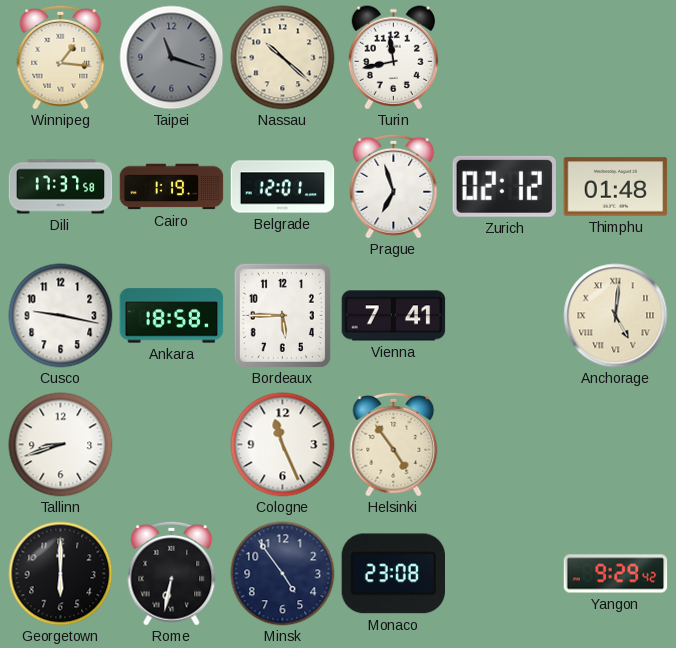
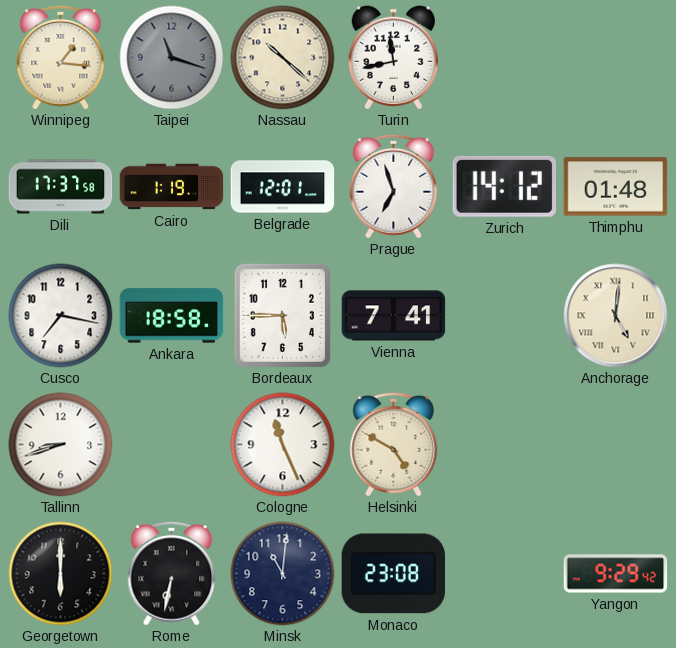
Zurich: 02:12 -> 14:12
Cusco: 9:17 -> 7:17
Helsinki: 4:54 -> 4:50
Minsk: 4:54 -> 11:01
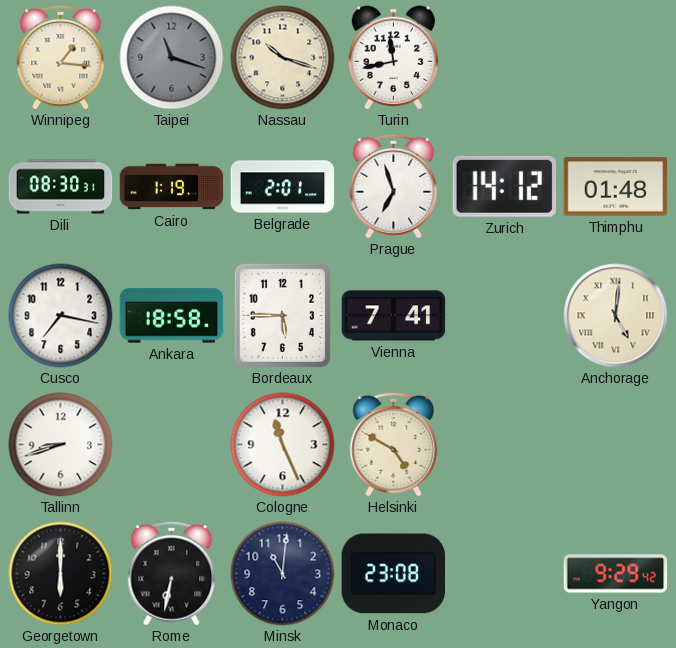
Nassau: 10:22 -> 10:18
Dili: 17:37 -> 08:30
Belgrade: 12:01 -> 2:01
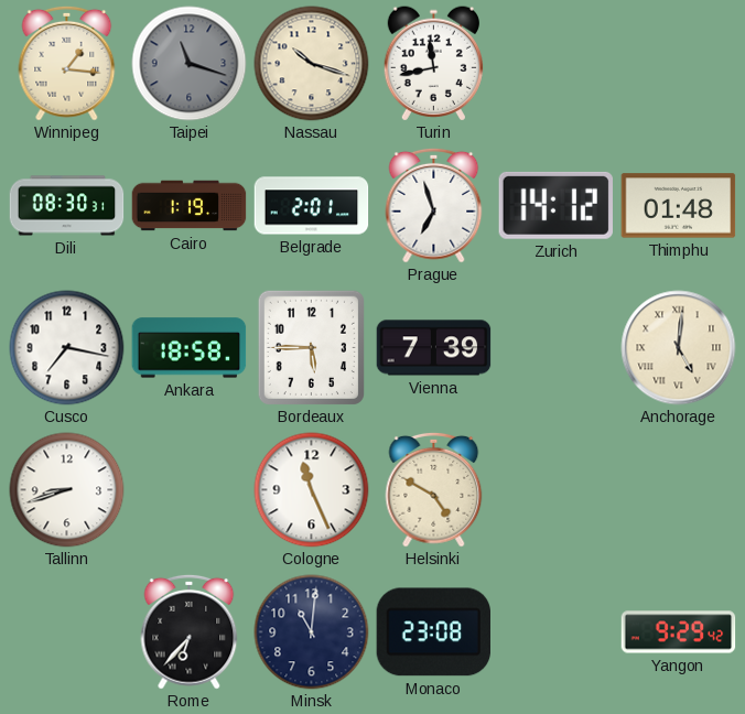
Vienna: 7:41 -> 7:39
Georgetown: 6:00 -> none
Rome: 6:32 -> 6:37
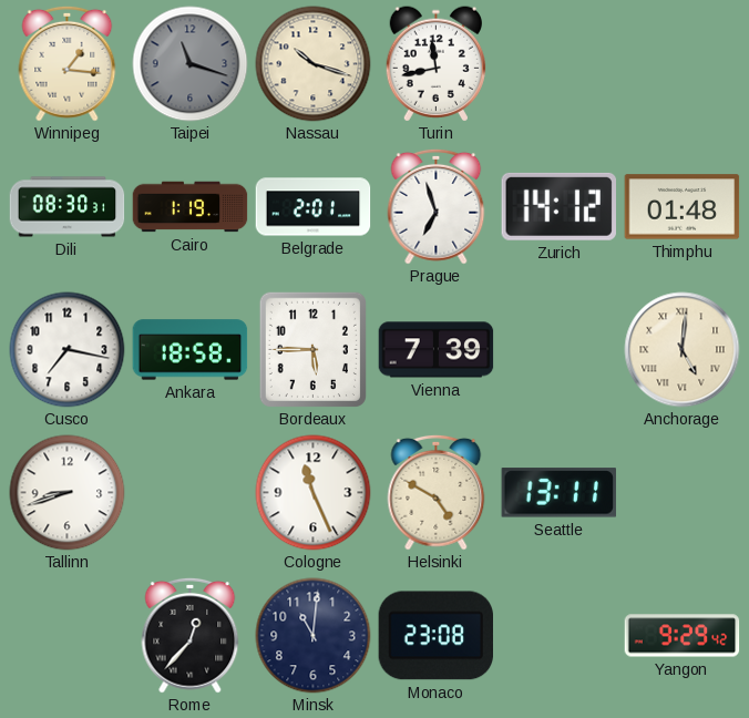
Seattle: none -> 13:11
Rome: 6:37 -> 12:37
